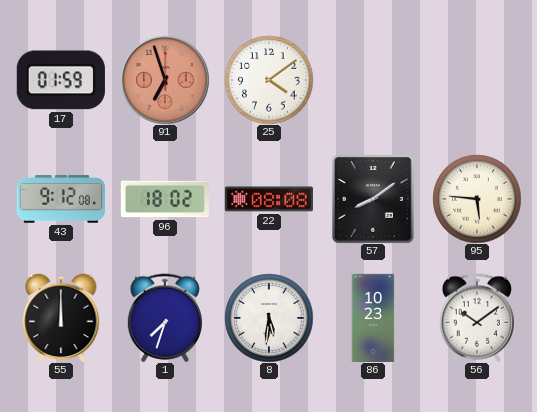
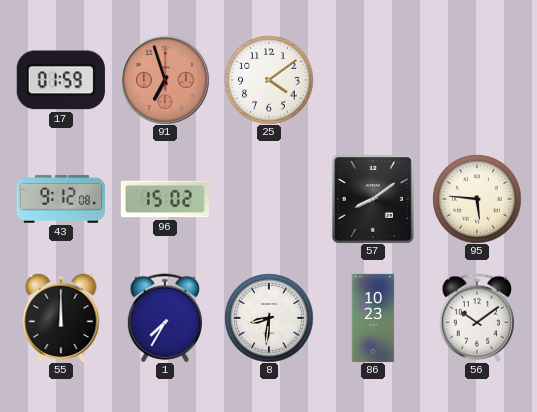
96: 18:02 -> 15:02
22: 08:08 -> none
1: 7:33 -> 7:35
8: 5:31 -> 8:31
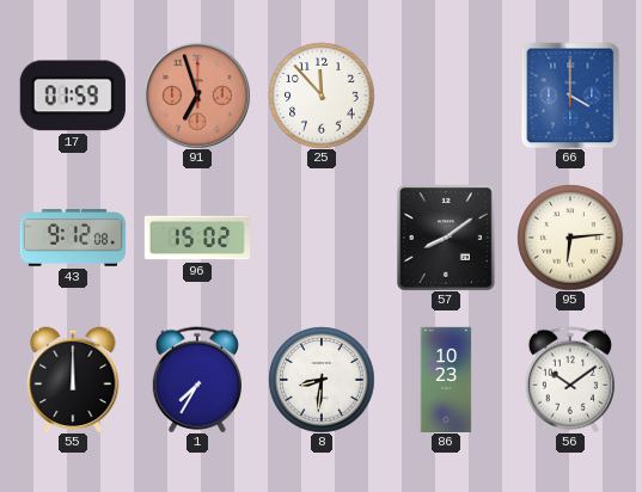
25: 4:09 -> 11:53
66: none -> 4:00
95: 5:46 -> 6:14
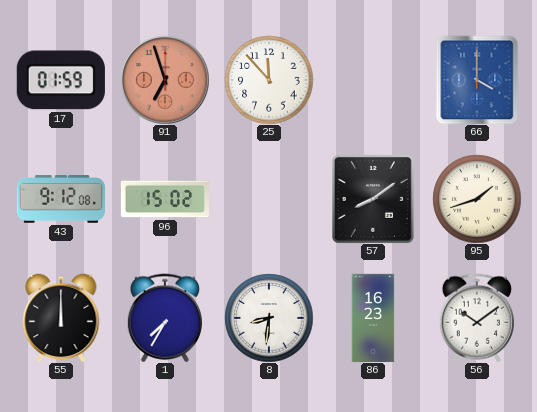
95: 6:14 -> 1:42
86: 10:23 -> 16:23
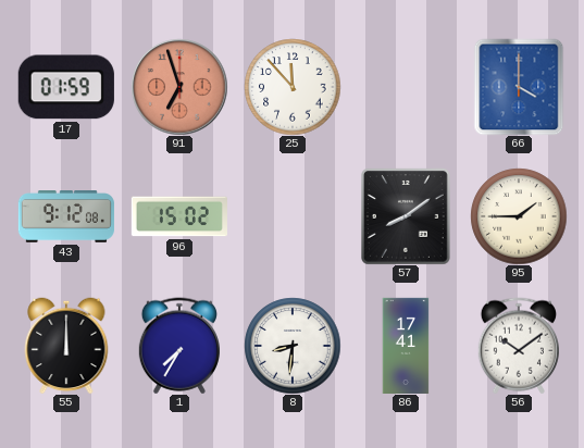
95: 1:42 -> 1:45
86: 16:23 -> 17:41
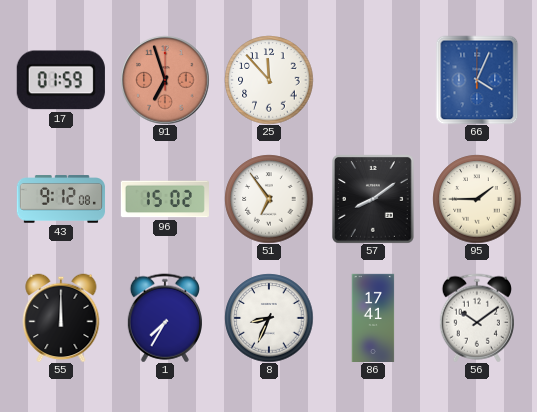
66: 4:00 -> 4:04
51: none -> 6:54
8: 8:31 -> 8:34
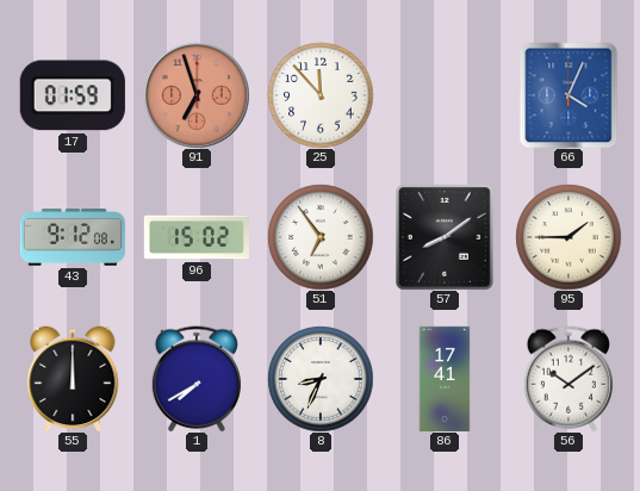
1: 7:35 -> 7:40
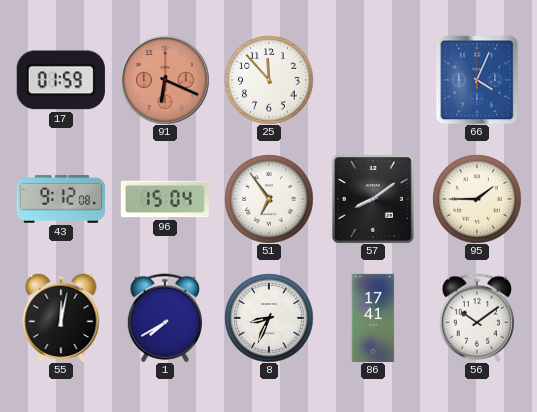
91: 6:57 -> 6:19
96: 15:02 -> 15:04
55: 12:00 -> 12:02
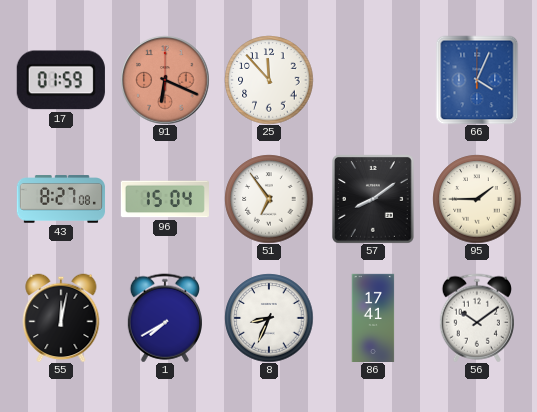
43: 9:12 -> 8:27
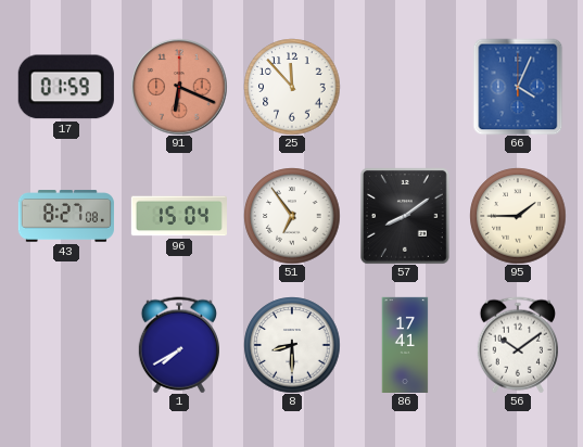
55: 12:02 -> none
8: 8:34 -> 8:30
